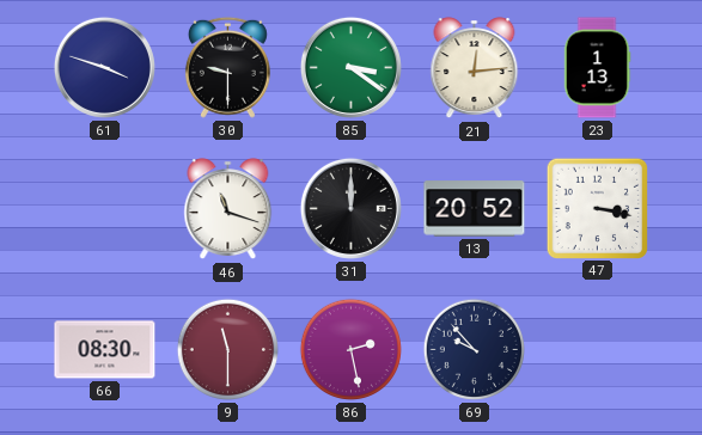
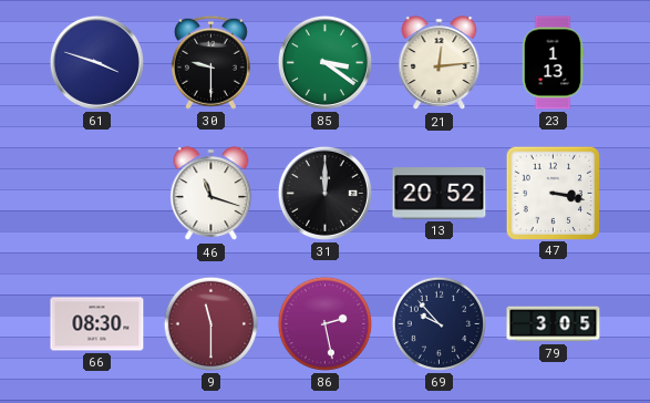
79: none -> 3:05
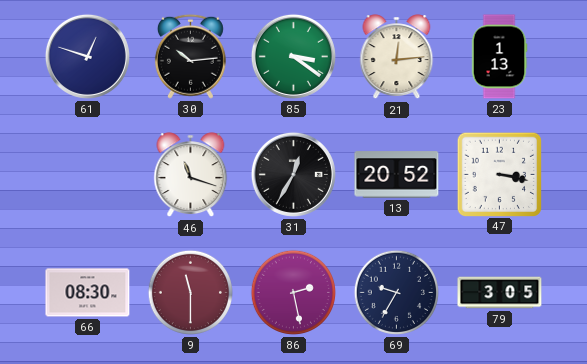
61: 3:48 -> 12:48
30: 9:30 -> 10:14
31: 12:00 -> 12:35
69: 9:53 -> 9:35
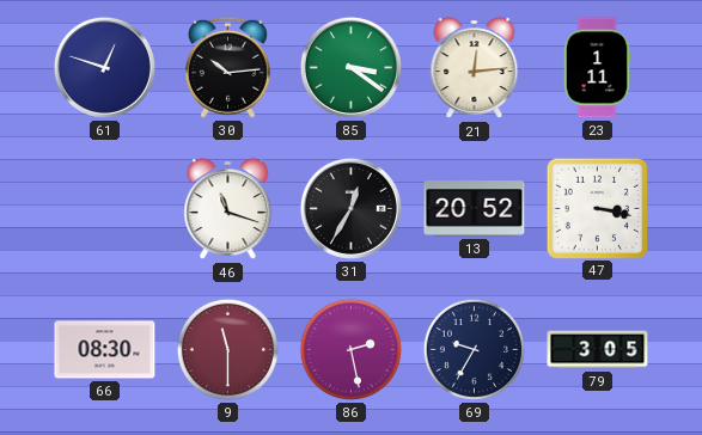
23: 1:13 -> 1:11
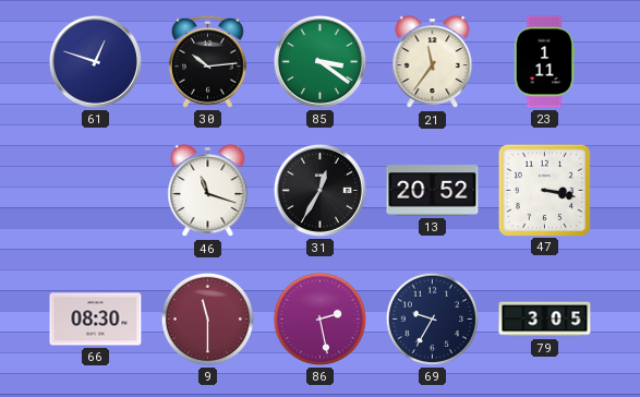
21: 12:14 -> 11:36
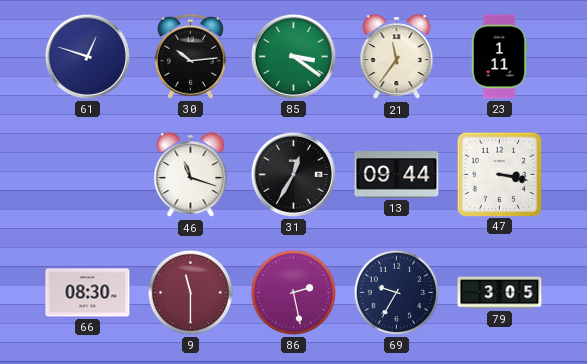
13: 20:52 -> 09:44
